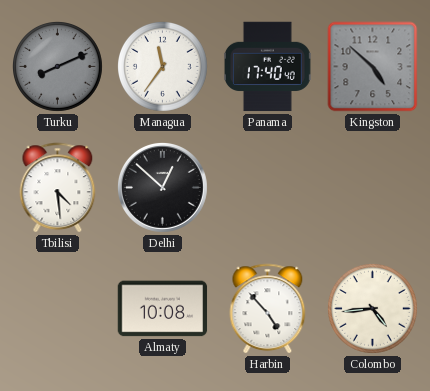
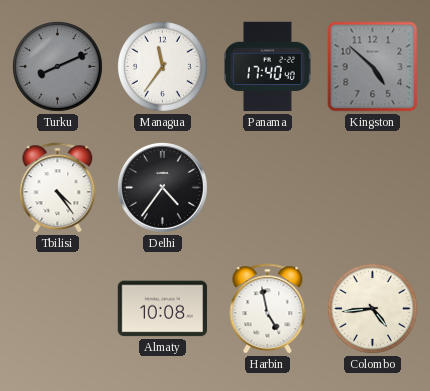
Tbilisi: 4:29 -> 4:24
Delhi: 12:52 -> 4:36
Harbin: 4:53 -> 4:58
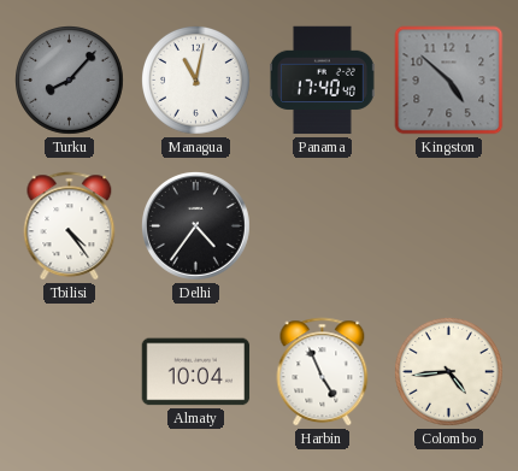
Turku: 8:11 -> 8:07
Managua: 11:36 -> 11:02
Almaty: 10:08 -> 10:04
Harbin: 4:58 -> 4:56
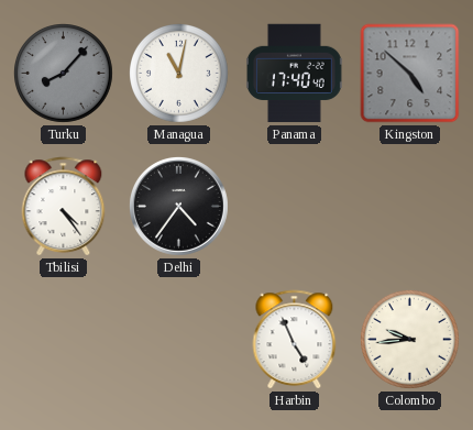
Almaty: 10:04 -> none
Colombo: 4:44 -> 9:44
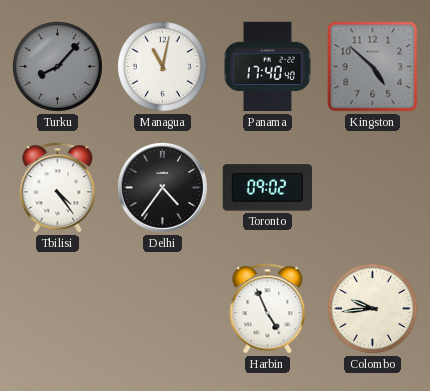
Toronto: none -> 09:02
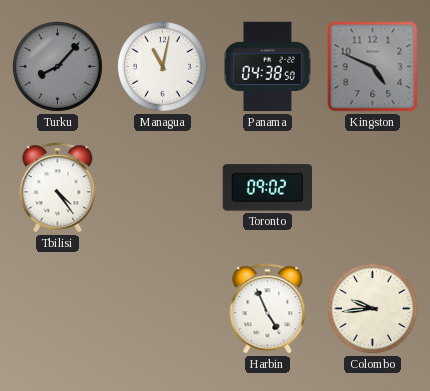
Panama: 17:40 -> 04:38
Kingston: 4:52 -> 4:49
Delhi: 4:36 -> none
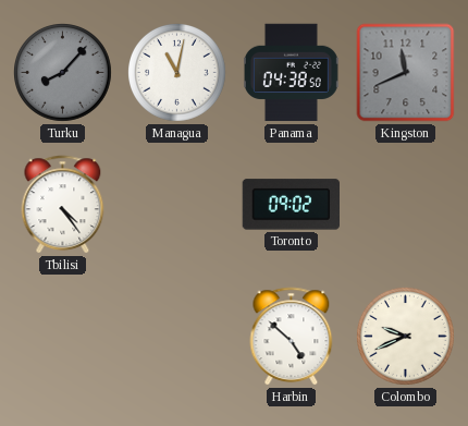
Kingston: 4:49 -> 11:41
Harbin: 4:56 -> 4:52
Colombo: 9:44 -> 9:41
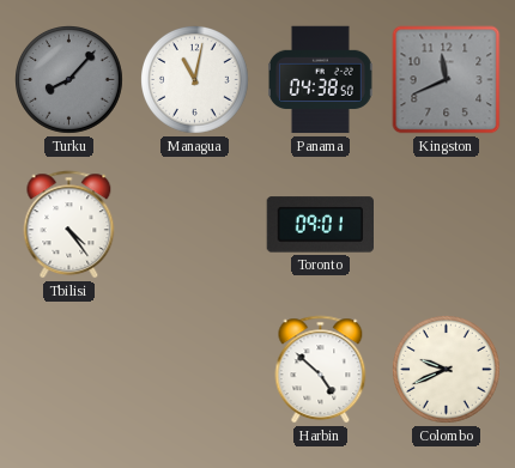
Toronto: 09:02 -> 09:01
